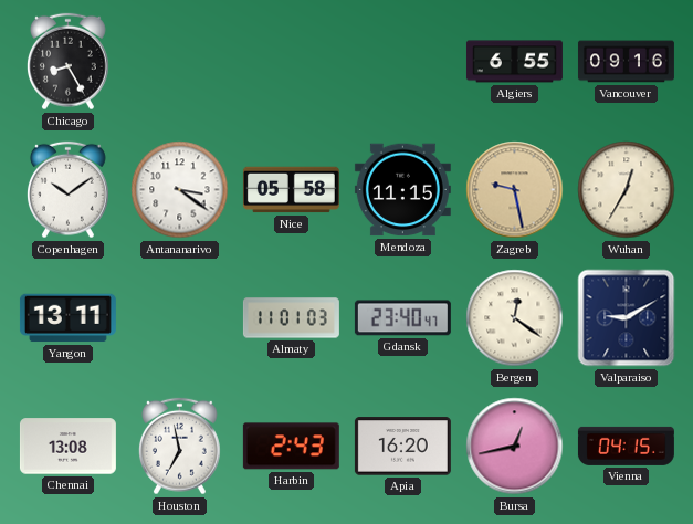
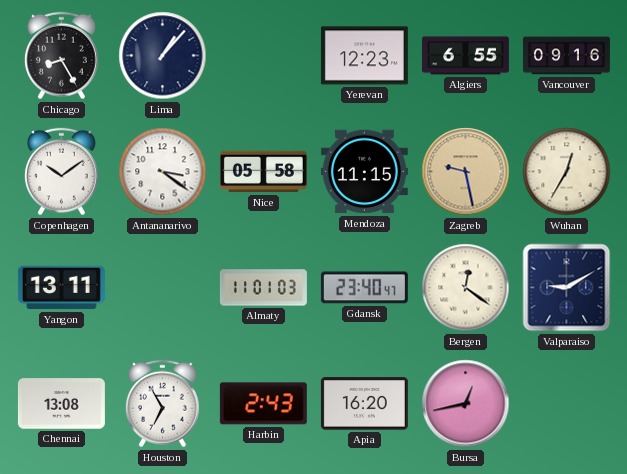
Lima: none -> 1:07
Yerevan: none -> 12:23
Houston: 6:58 -> 6:55
Vienna: 04:15 -> none
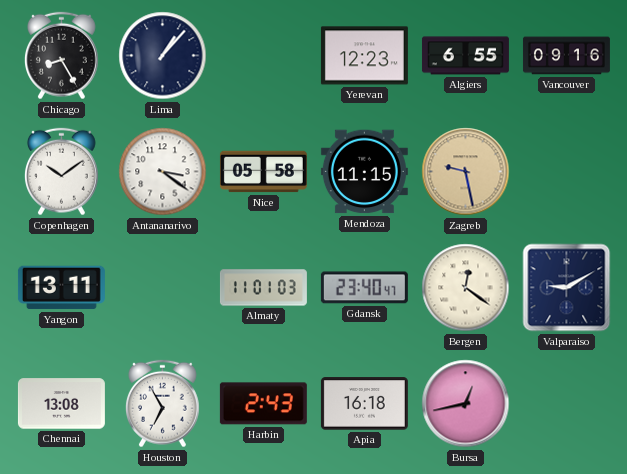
Wuhan: 12:35 -> none
Apia: 16:20 -> 16:18
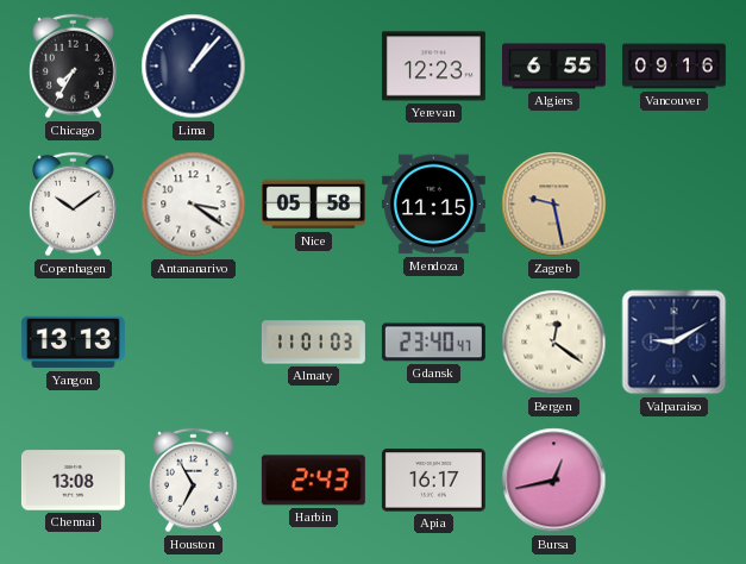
Chicago: 8:25 -> 7:35
Yangon: 13:11 -> 13:13
Apia: 16:18 -> 16:17
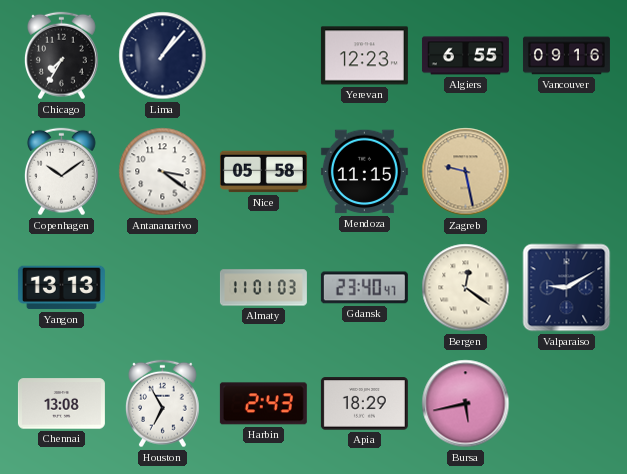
Apia: 16:17 -> 18:29
Bursa: 12:43 -> 5:43
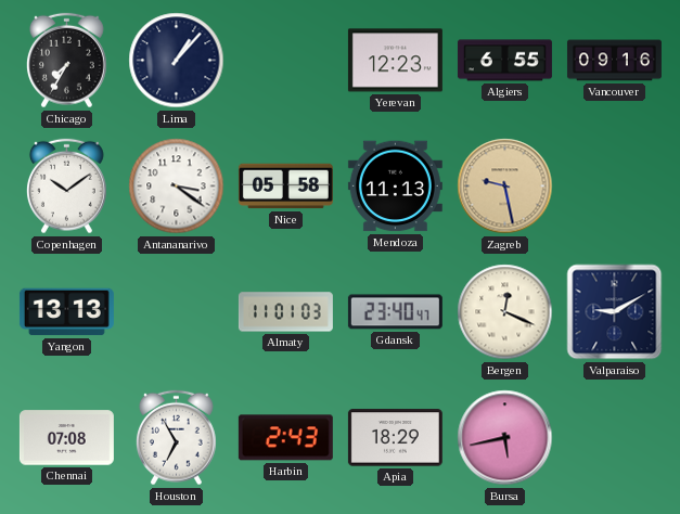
Mendoza: 11:15 -> 11:13
Bergen: 12:21 -> 12:19
Chennai: 13:08 -> 07:08
